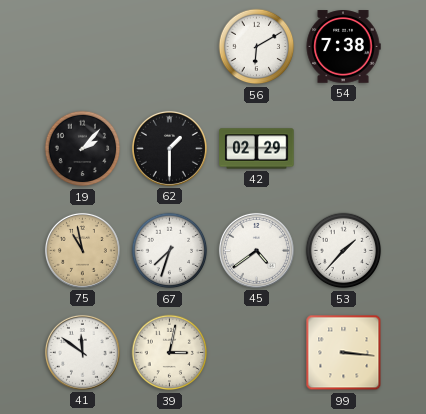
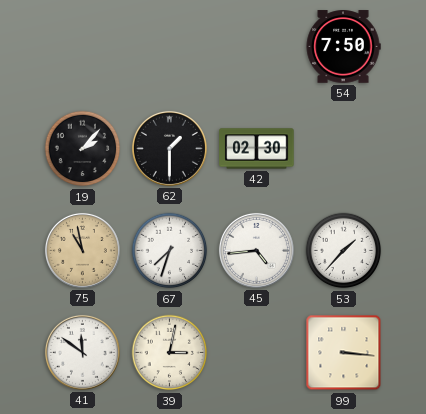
56: 6:10 -> none
54: 7:38 -> 7:50
42: 02:29 -> 02:30
45: 4:39 -> 4:44
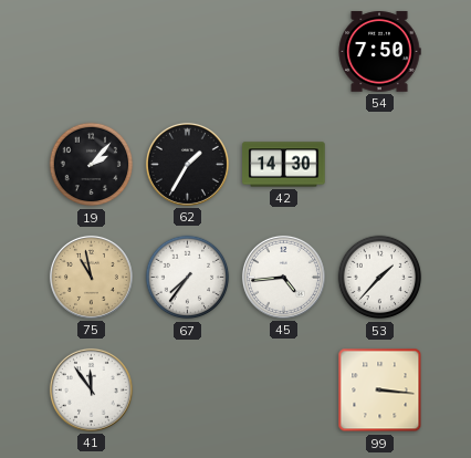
62: 1:30 -> 1:35
42: 02:30 -> 14:30
67: 7:33 -> 7:36
41: 11:51 -> 11:54
39: 3:02 -> none
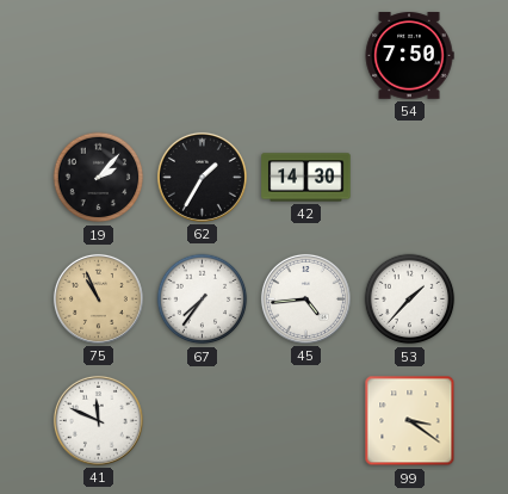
75: 10:58 -> 10:56
41: 11:54 -> 11:49
99: 3:16 -> 3:21
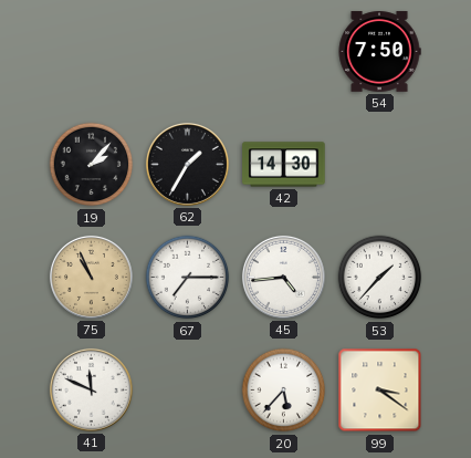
67: 7:36 -> 7:15
20: none -> 5:37
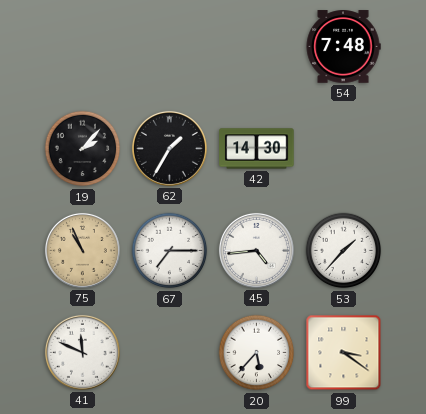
54: 7:50 -> 7:48
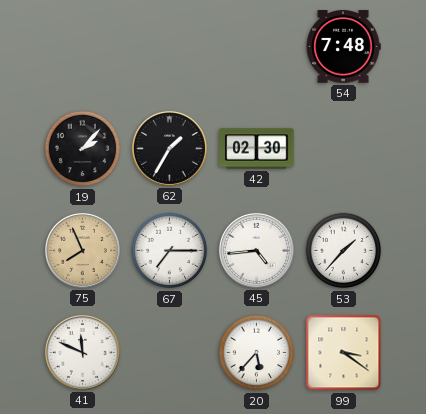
42: 14:30 -> 02:30
75: 10:56 -> 7:56
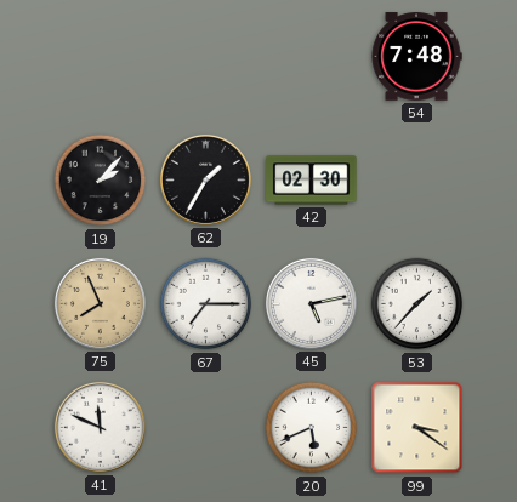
45: 4:44 -> 5:13
20: 5:37 -> 5:41
